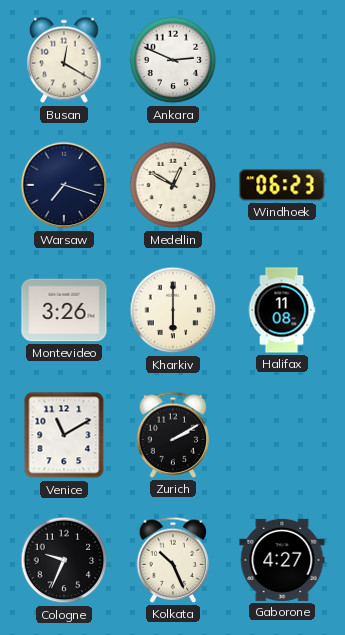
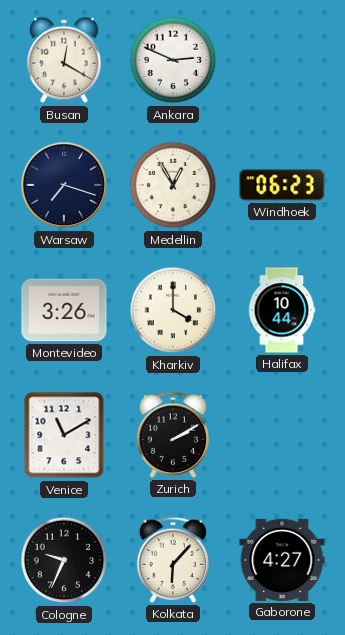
Medellin: 12:50 -> 12:55
Kharkiv: 6:00 -> 4:00
Halifax: 11:08 -> 10:44
Kolkata: 10:26 -> 6:07
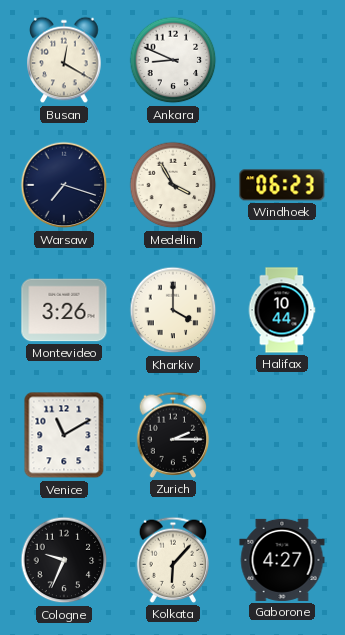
Ankara: 2:49 -> 8:49
Medellin: 12:55 -> 3:55
Zurich: 2:10 -> 2:15
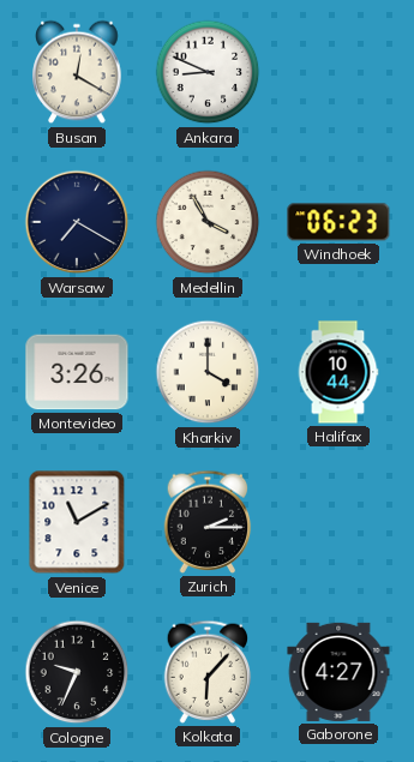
Warsaw: 7:18 -> 7:20
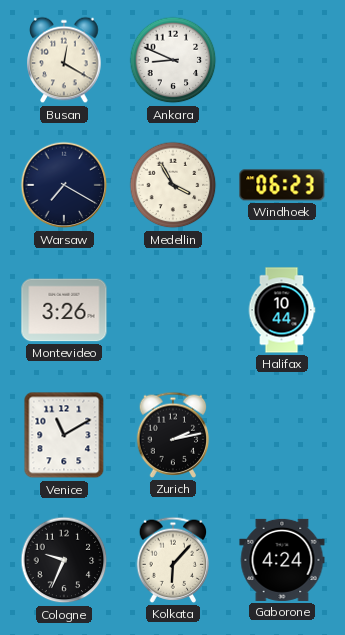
Kharkiv: 4:00 -> none
Zurich: 2:15 -> 2:13
Gaborone: 4:27 -> 4:24
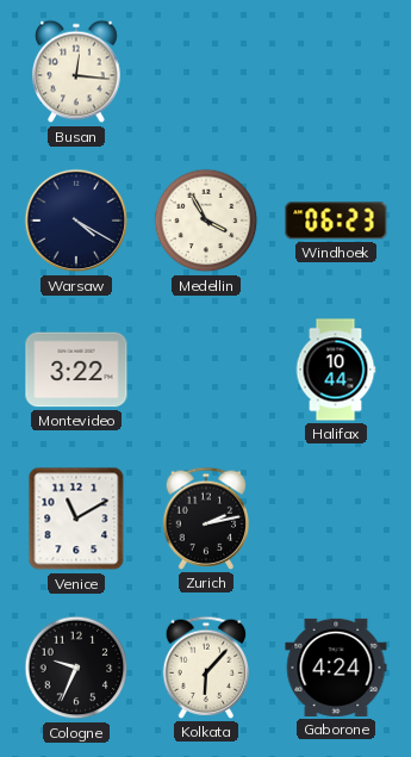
Busan: 12:20 -> 12:16
Ankara: 8:49 -> none
Warsaw: 7:20 -> 4:20
Montevideo: 3:26 -> 3:22
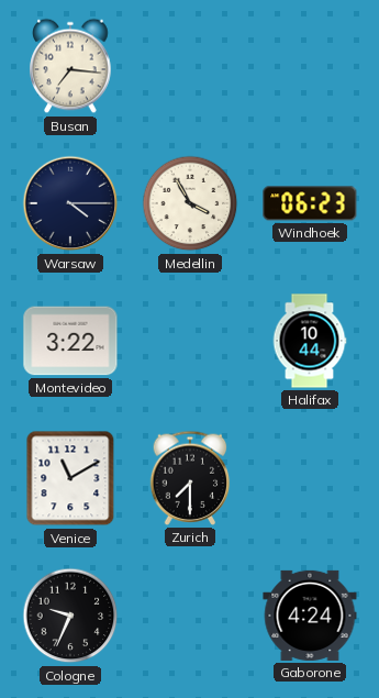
Busan: 12:16 -> 7:16
Warsaw: 4:20 -> 4:15
Zurich: 2:13 -> 7:30
Kolkata: 6:07 -> none
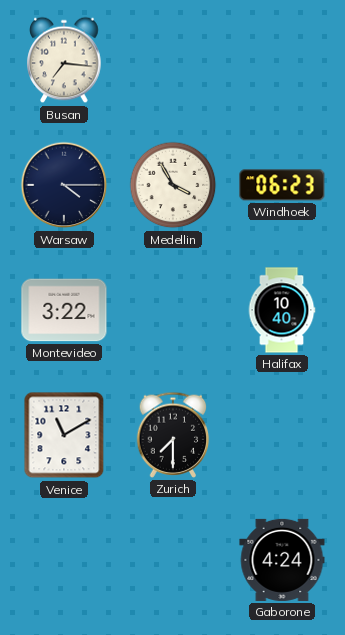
Halifax: 10:44 -> 10:40
Cologne: 9:34 -> none
